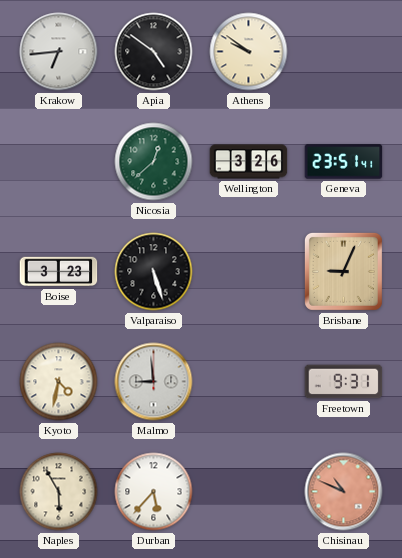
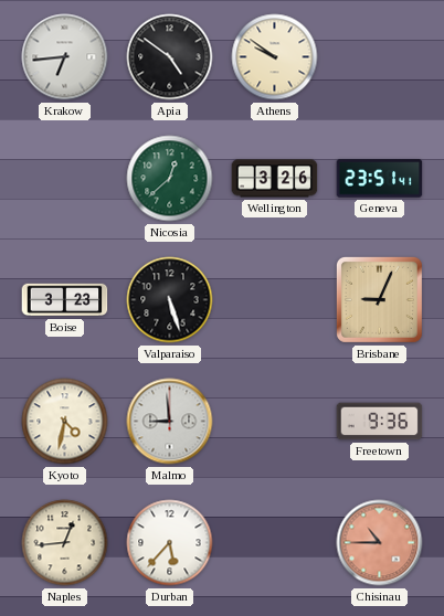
Freetown: 9:31 -> 9:36
Naples: 5:55 -> 12:44
Chisinau: 10:49 -> 10:45
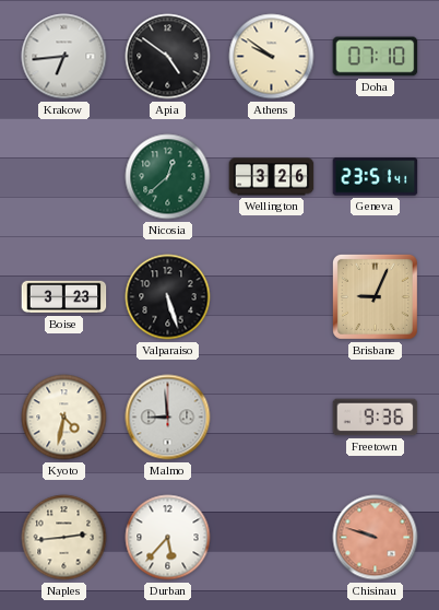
Doha: none -> 07:10
Naples: 12:44 -> 2:44
Chisinau: 10:45 -> 9:48
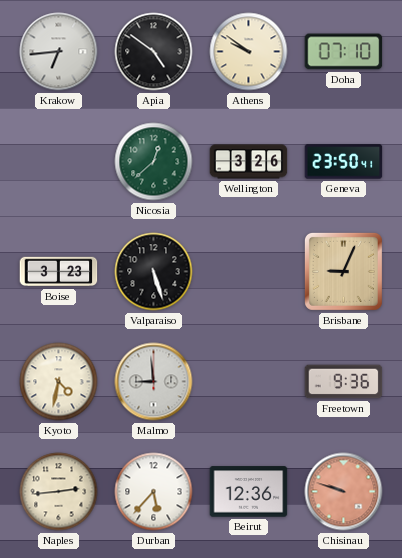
Geneva: 23:51 -> 23:50
Beirut: none -> 12:36
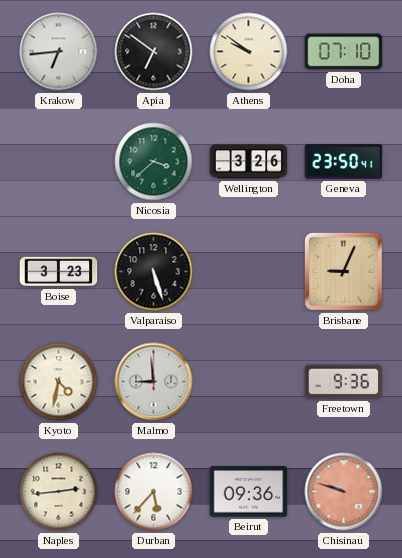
Apia: 4:51 -> 6:51
Nicosia: 12:38 -> 3:38
Beirut: 12:36 -> 09:36
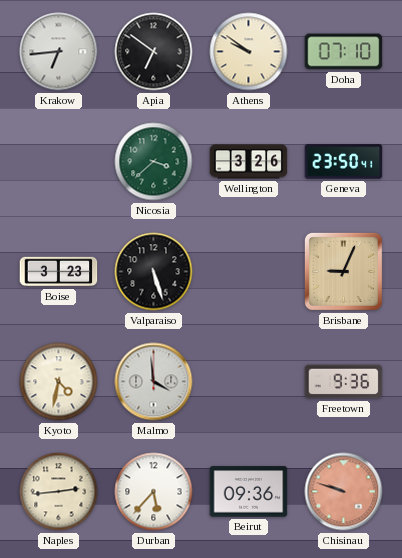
Malmo: 8:59 -> 3:59
